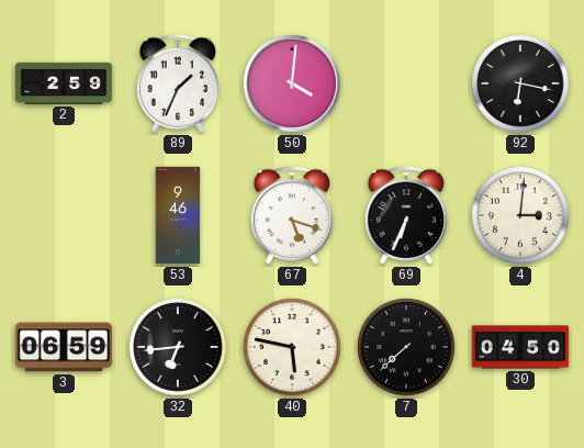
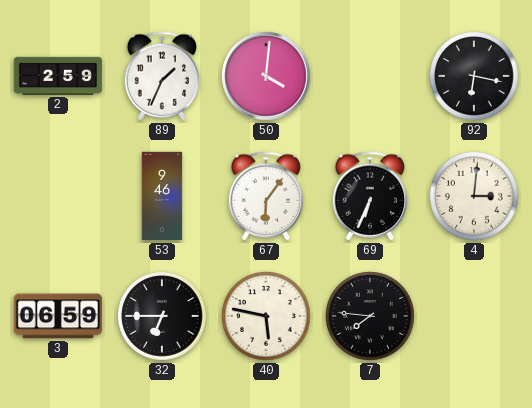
67: 5:18 -> 6:06
32: 6:44 -> 6:45
7: 7:38 -> 7:46
30: 04:50 -> none
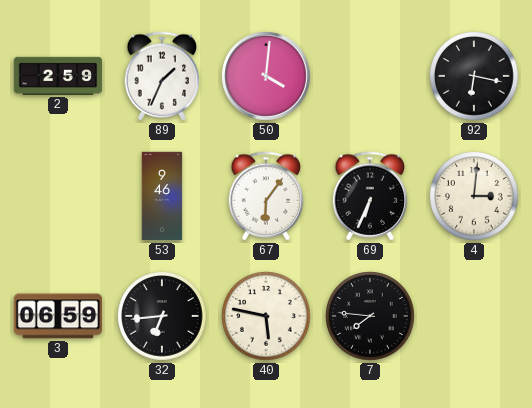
32: 6:45 -> 6:44
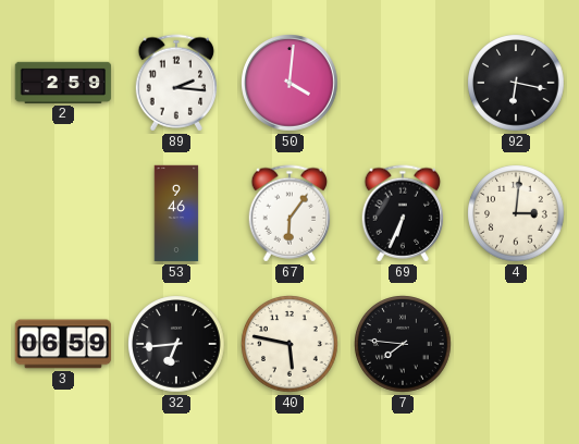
89: 1:34 -> 2:16
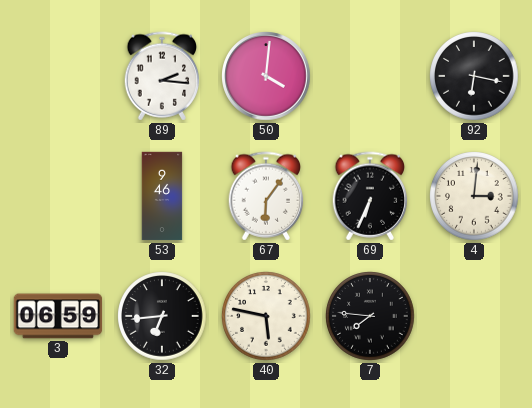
2: 2:59 -> none
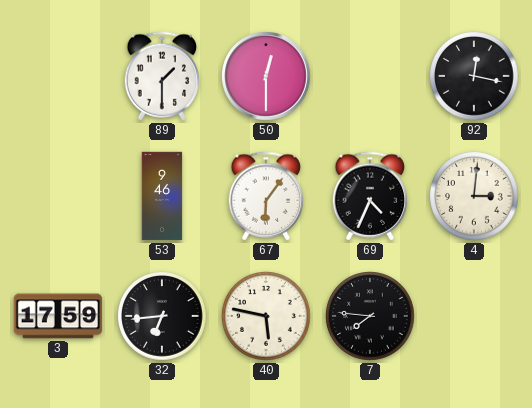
89: 2:16 -> 1:30
50: 4:01 -> 12:30
92: 6:17 -> 12:17
69: 6:34 -> 4:34
3: 06:59 -> 17:59
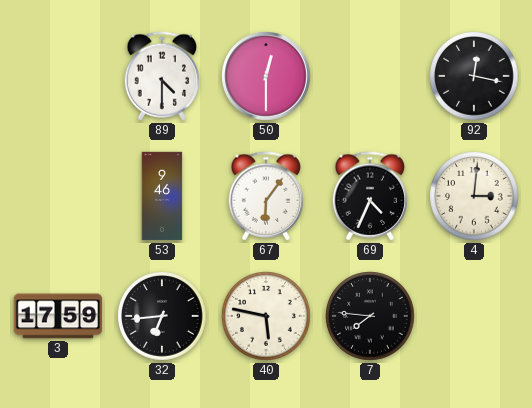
89: 1:30 -> 4:30
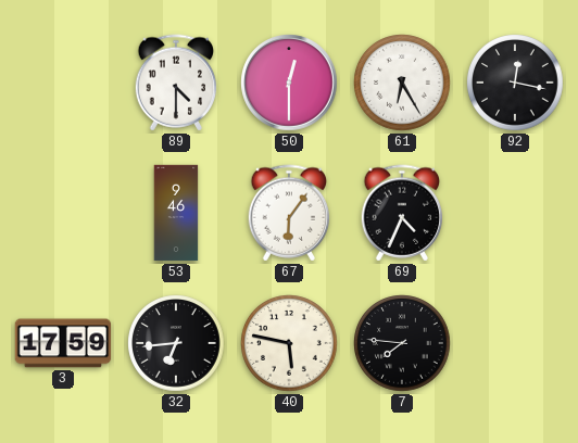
61: none -> 6:25
4: 3:01 -> none
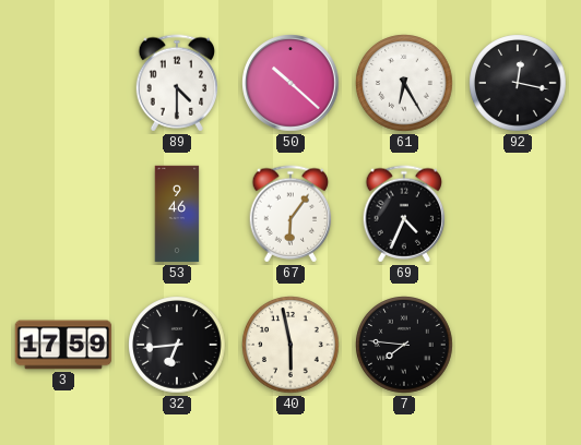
50: 12:30 -> 10:22
40: 5:47 -> 5:58
